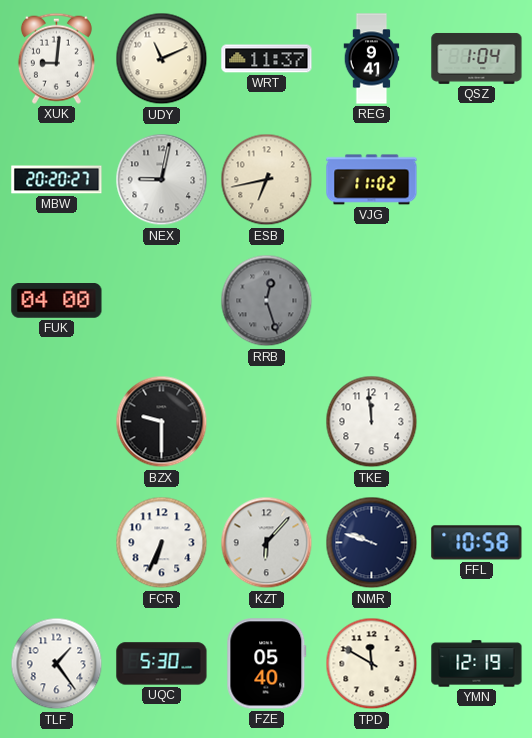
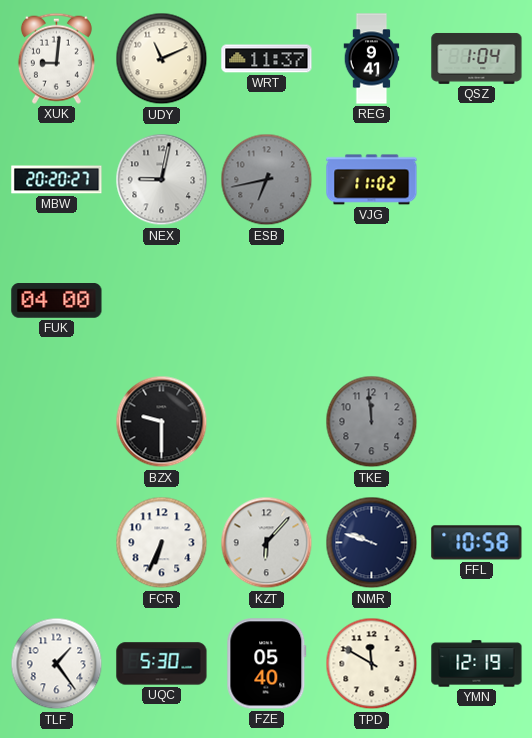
ESB dial: cream -> grey
RRB: 12:27 -> none
TKE dial: white -> grey
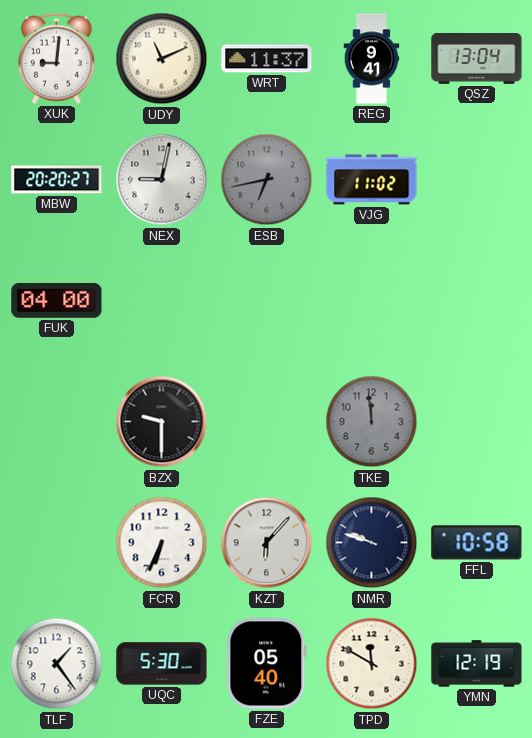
QSZ: 1:04 -> 13:04
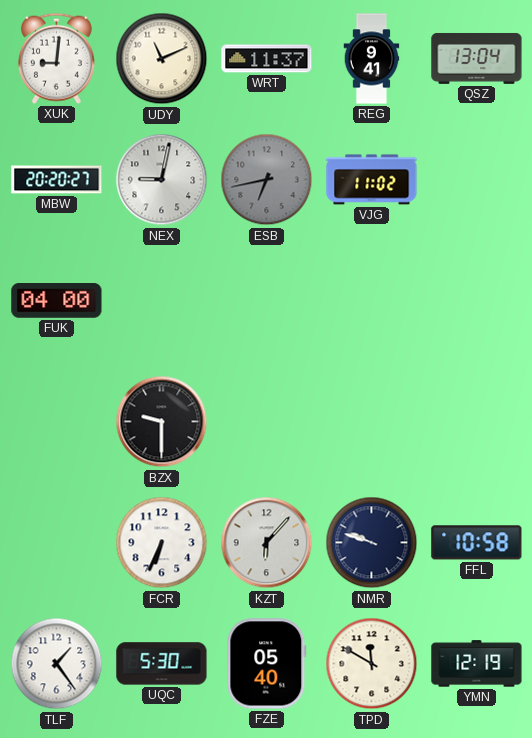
TKE: 11:59 -> none
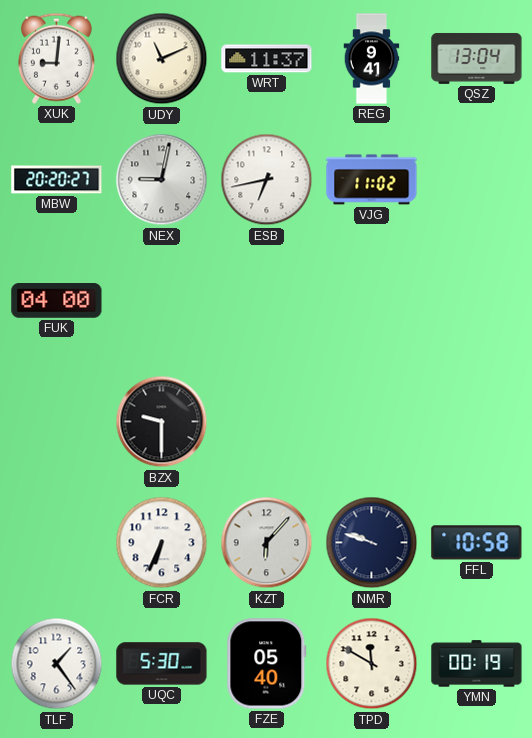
ESB dial: grey -> white
YMN: 12:19 -> 00:19
